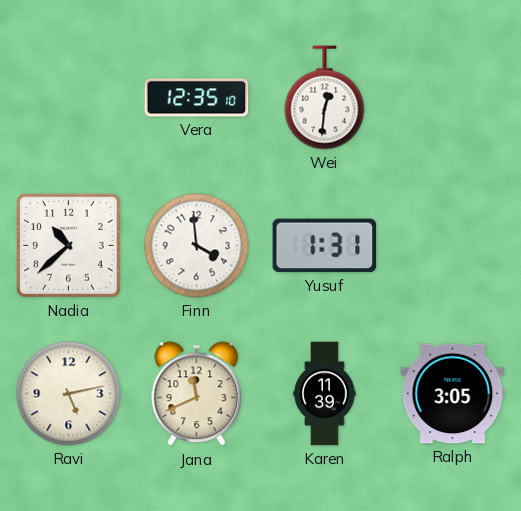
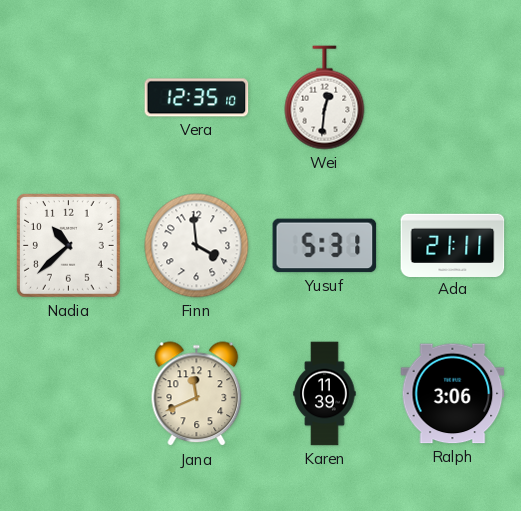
Yusuf: 1:31 -> 5:31
Ada: none -> 21:11
Ravi: 5:13 -> none
Ralph: 3:05 -> 3:06
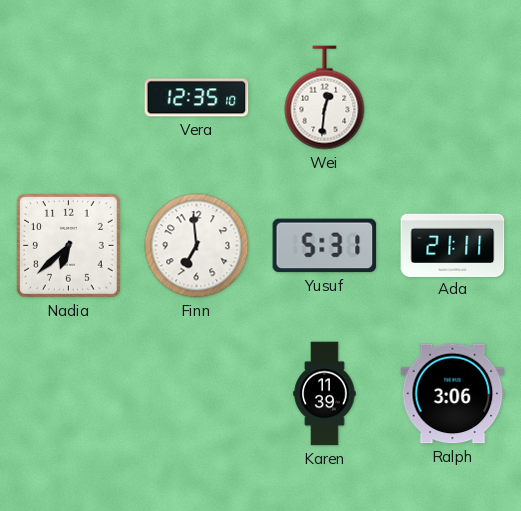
Nadia: 10:38 -> 6:38
Finn: 3:59 -> 6:59
Jana: 11:41 -> none
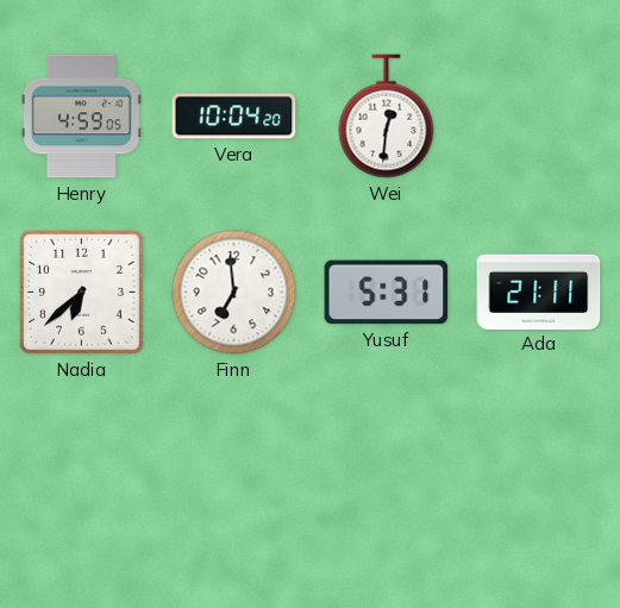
Henry: none -> 4:59
Vera: 12:35 -> 10:04
Karen: 11:39 -> none
Ralph: 3:06 -> none
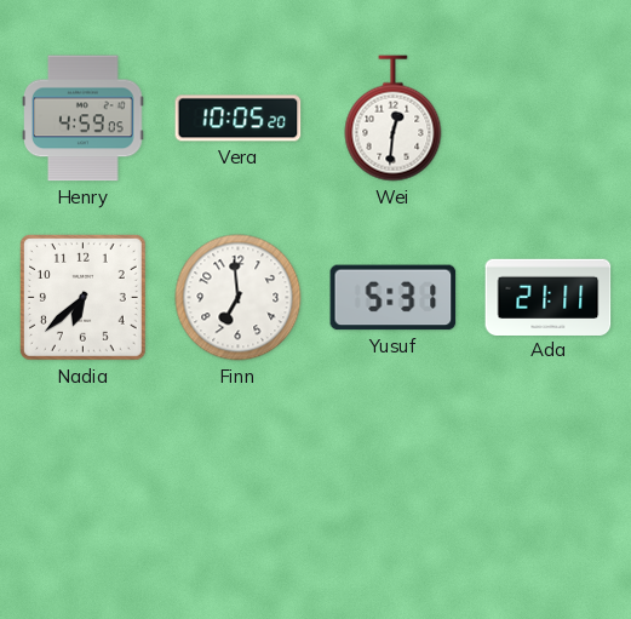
Vera: 10:04 -> 10:05
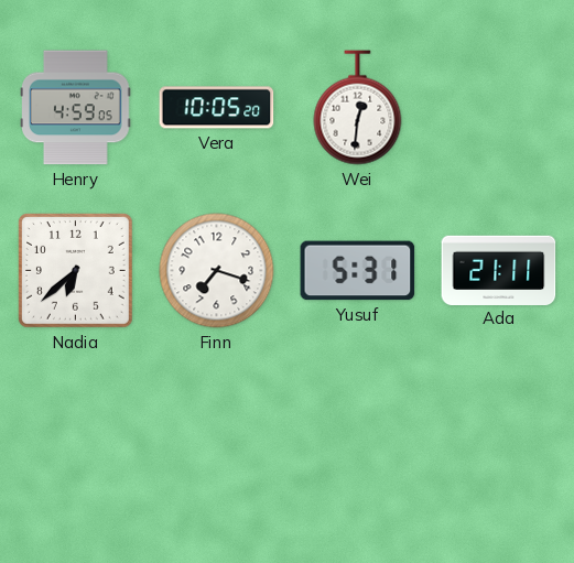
Finn: 6:59 -> 7:18
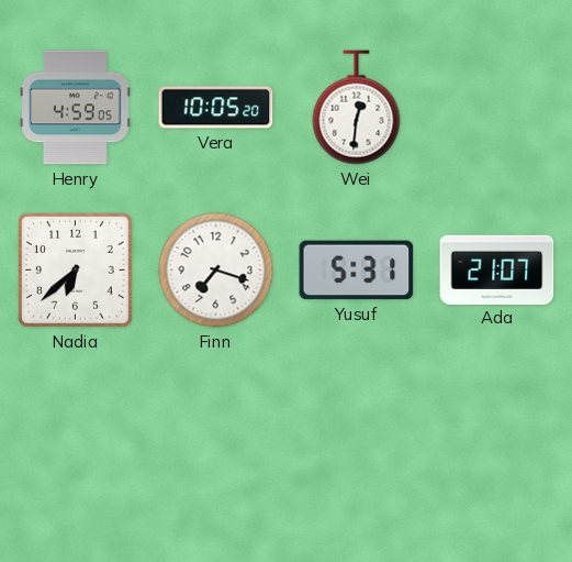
Ada: 21:11 -> 21:07
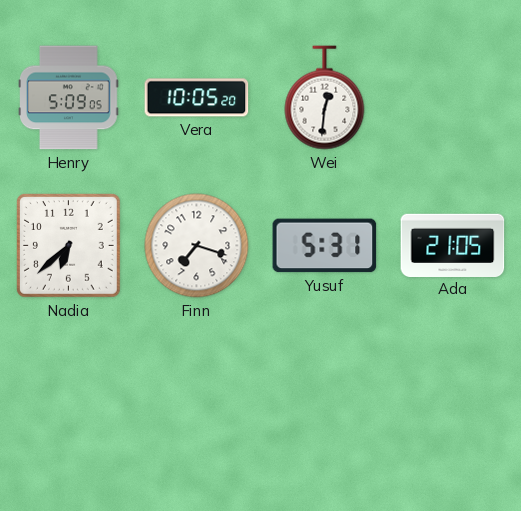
Henry: 4:59 -> 5:09
Ada: 21:07 -> 21:05
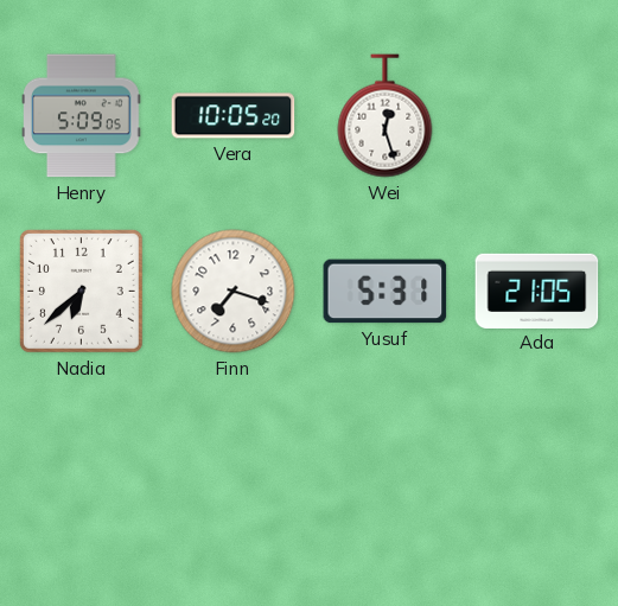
Wei: 12:31 -> 12:27
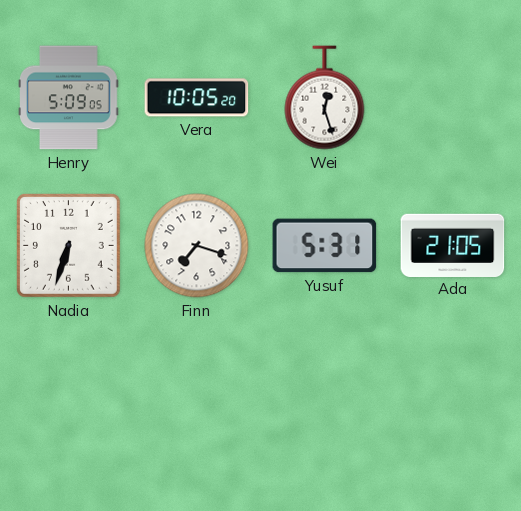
Nadia: 6:38 -> 6:33
